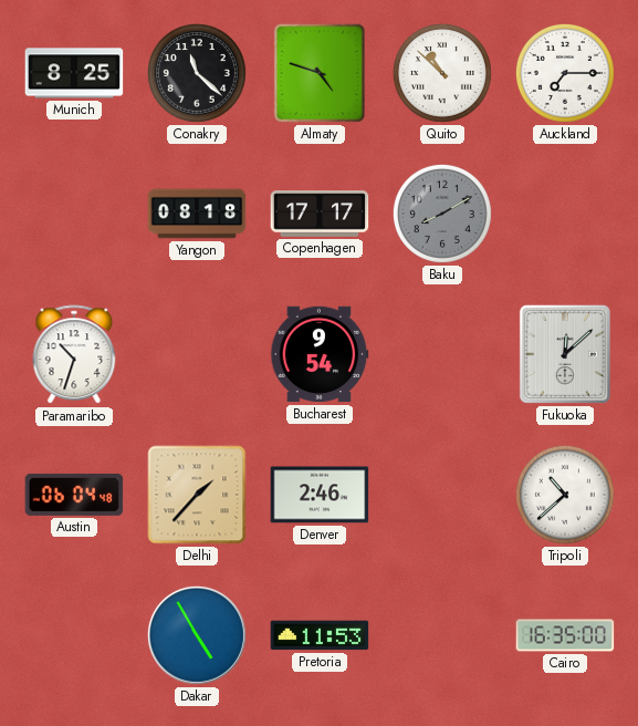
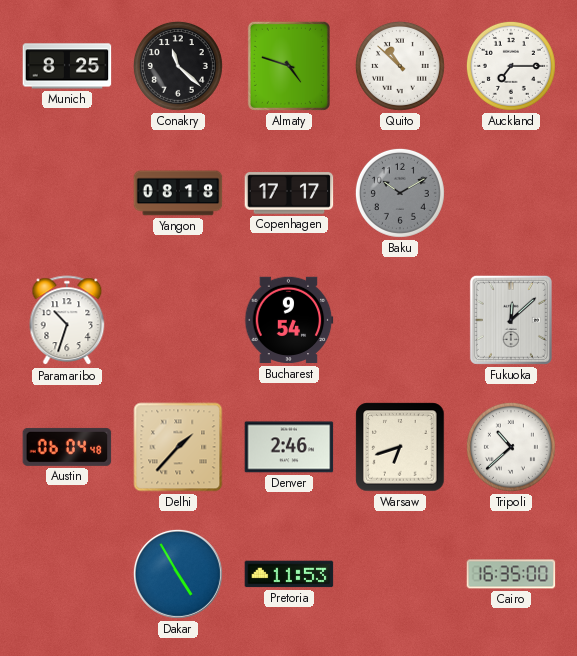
Baku: 8:10 -> 10:10
Warsaw: none -> 6:42
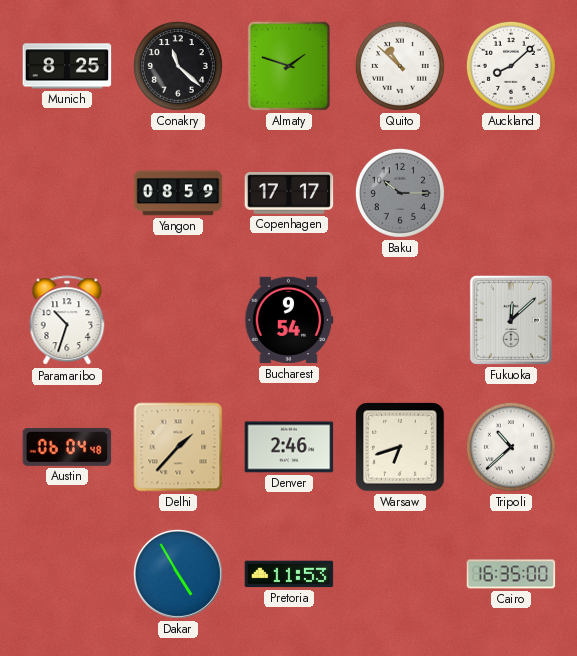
Almaty: 4:48 -> 1:48
Auckland: 7:15 -> 8:08
Yangon: 08:18 -> 08:59
Baku: 10:10 -> 10:15
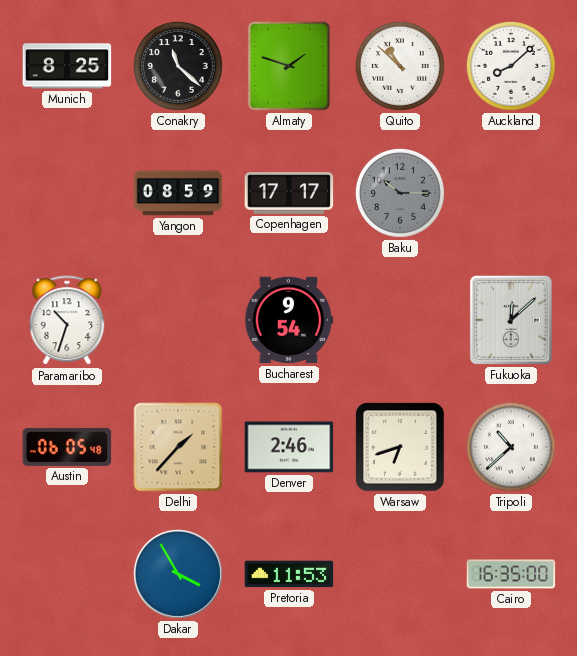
Austin: 06:04 -> 06:05
Dakar: 4:55 -> 3:55
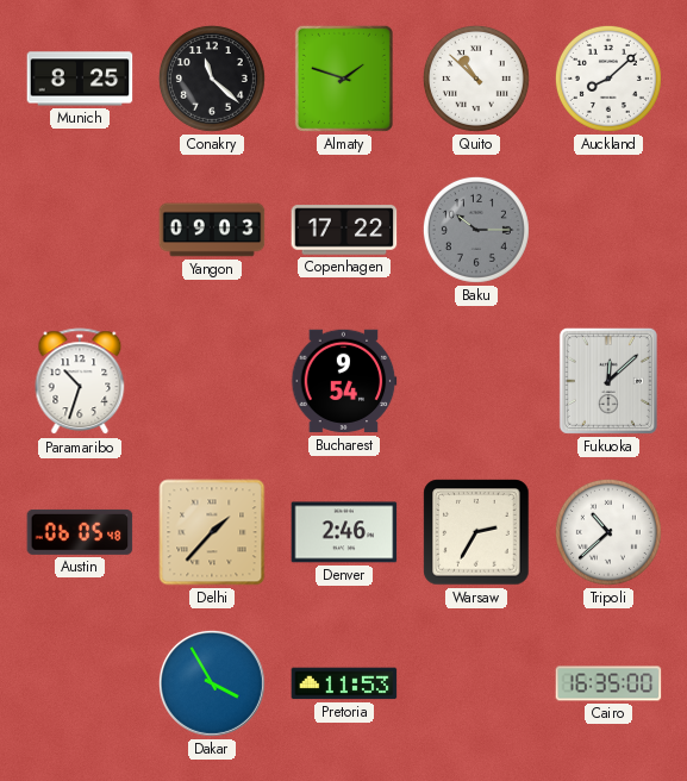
Yangon: 08:59 -> 09:03
Copenhagen: 17:17 -> 17:22
Warsaw: 6:42 -> 2:35
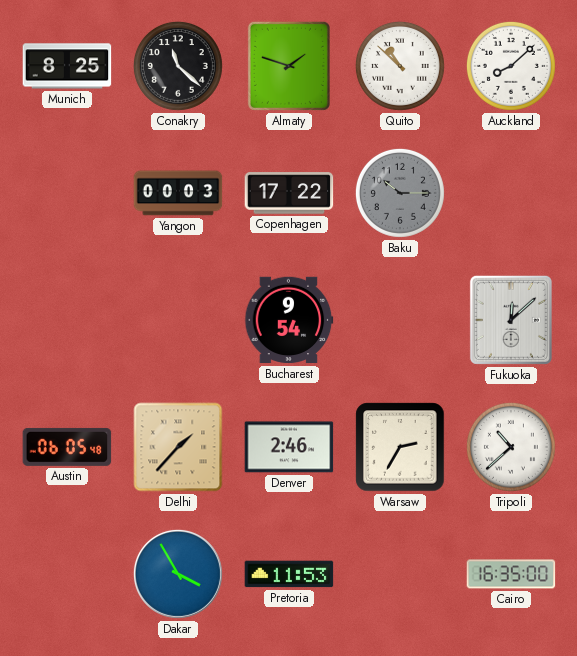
Yangon: 09:03 -> 00:03
Paramaribo: 10:33 -> none
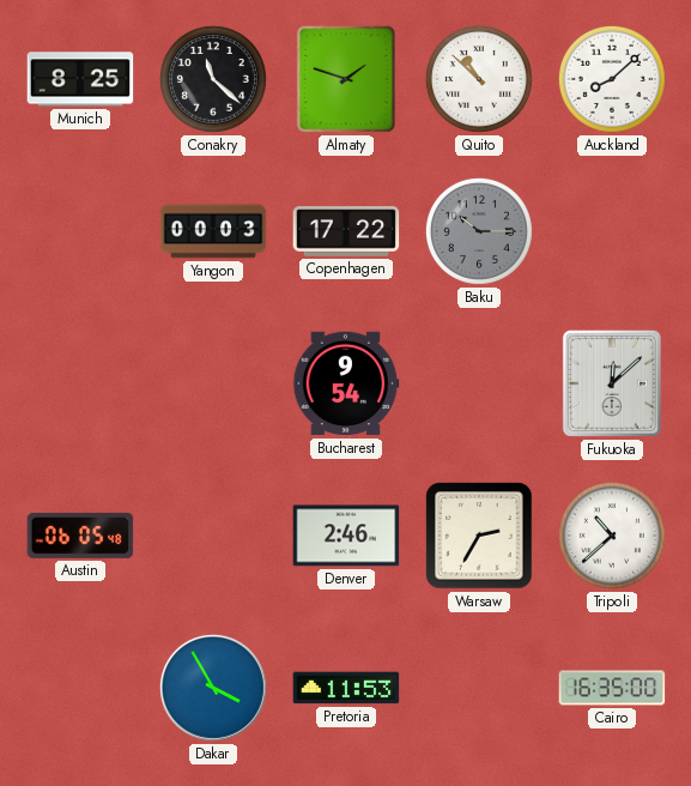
Delhi: 1:37 -> none
